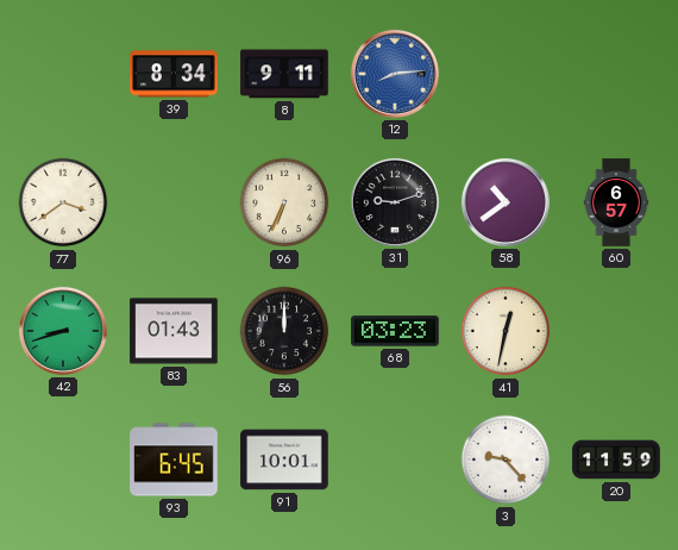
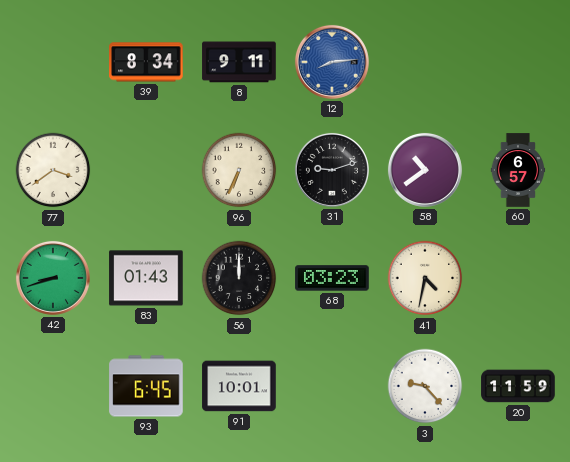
41: 12:32 -> 4:32
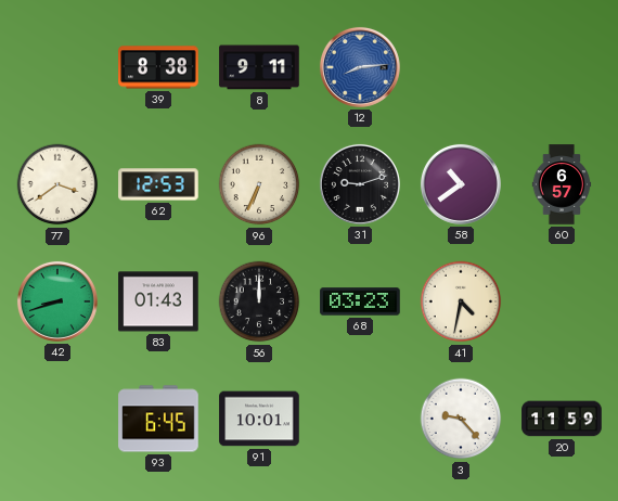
39: 8:34 -> 8:38
62: none -> 12:53
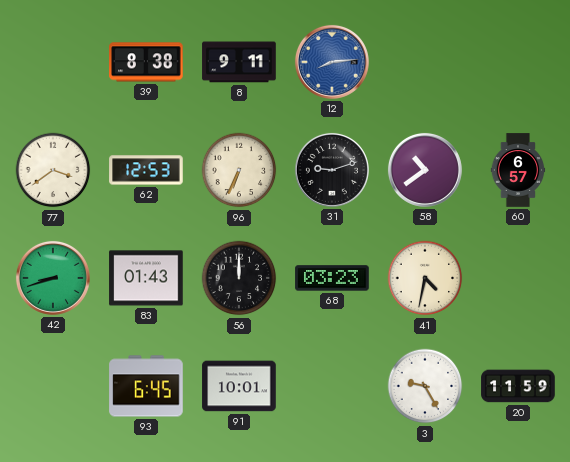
3: 9:23 -> 9:25
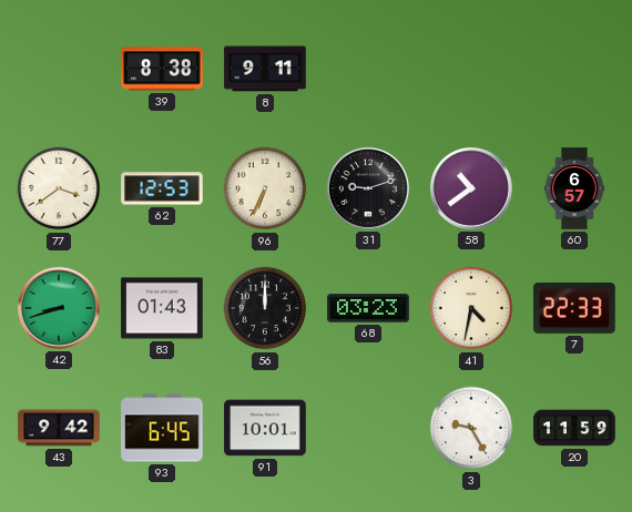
12: 8:14 -> none
7: none -> 22:33
43: none -> 9:42
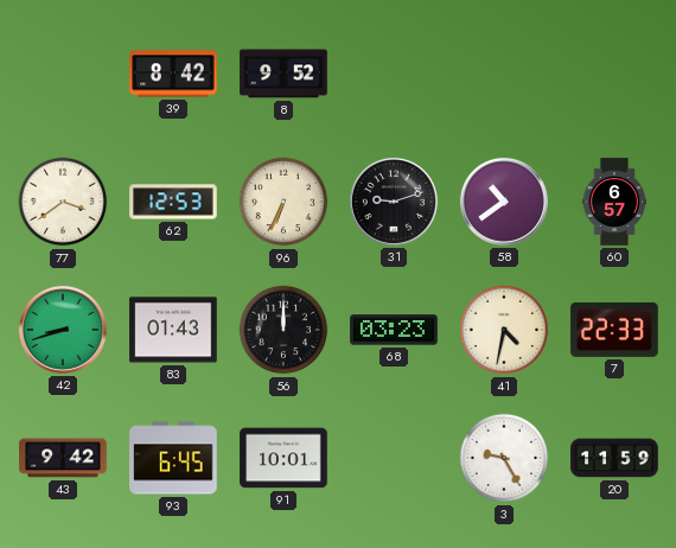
39: 8:38 -> 8:42
8: 9:11 -> 9:52
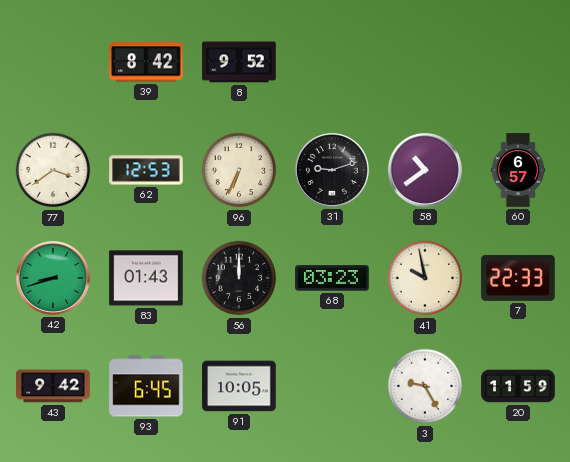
41: 4:32 -> 9:58
91: 10:01 -> 10:05
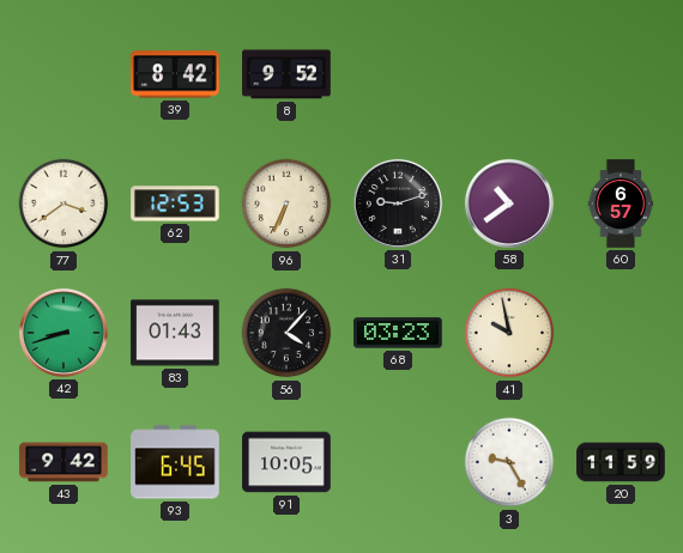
56: 12:00 -> 4:07
7: 22:33 -> none
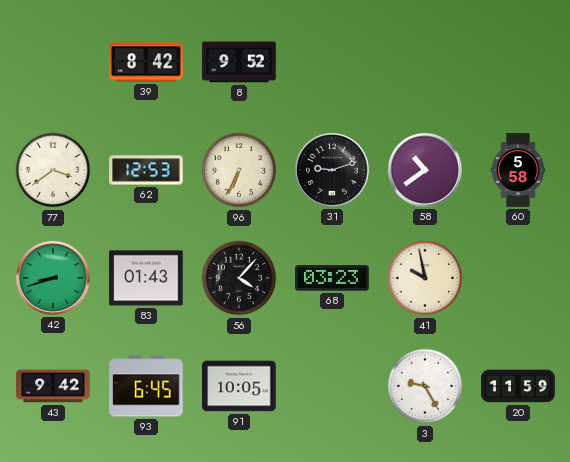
60: 6:57 -> 5:58
